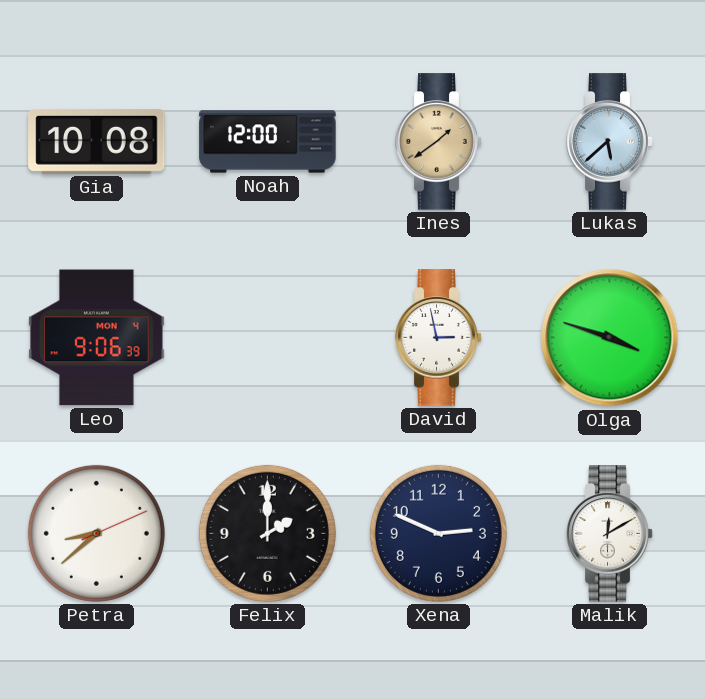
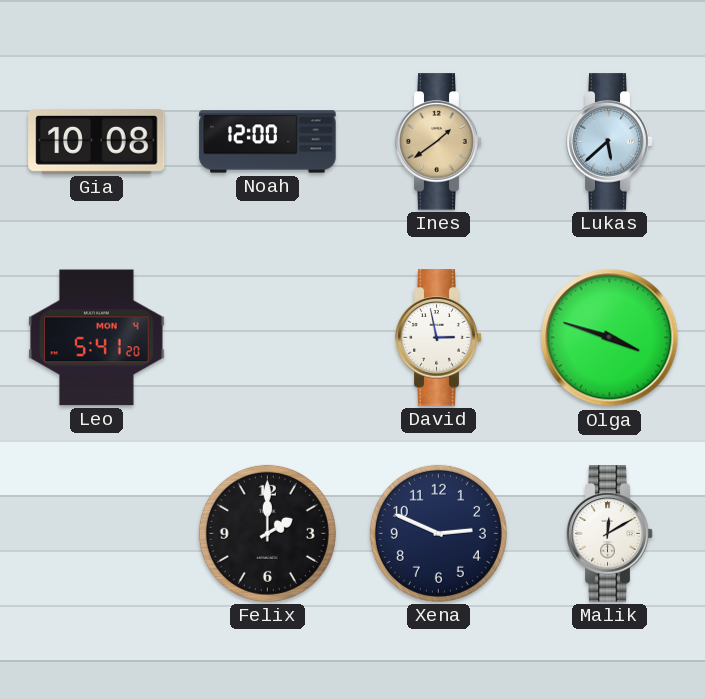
Leo: 9:06 -> 5:41
Petra: 8:38 -> none
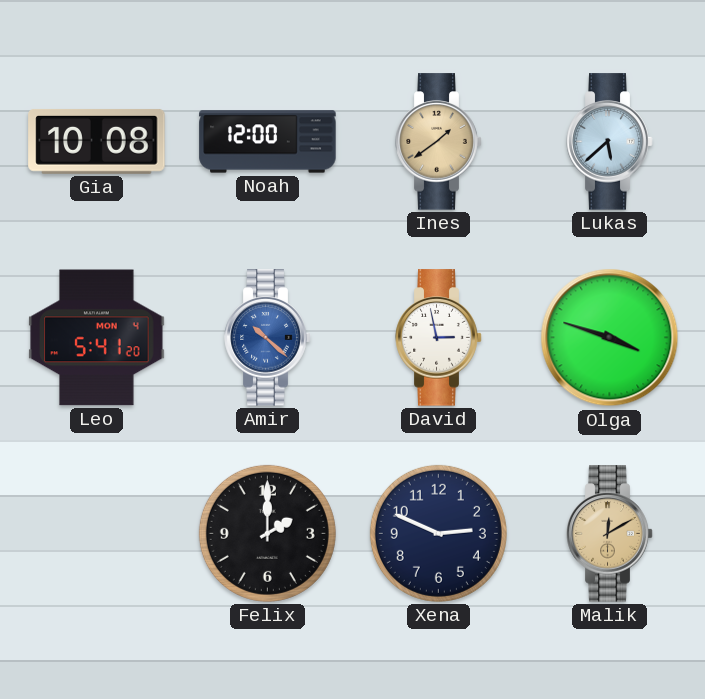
Amir: none -> 10:22
Malik dial: white -> champagne
